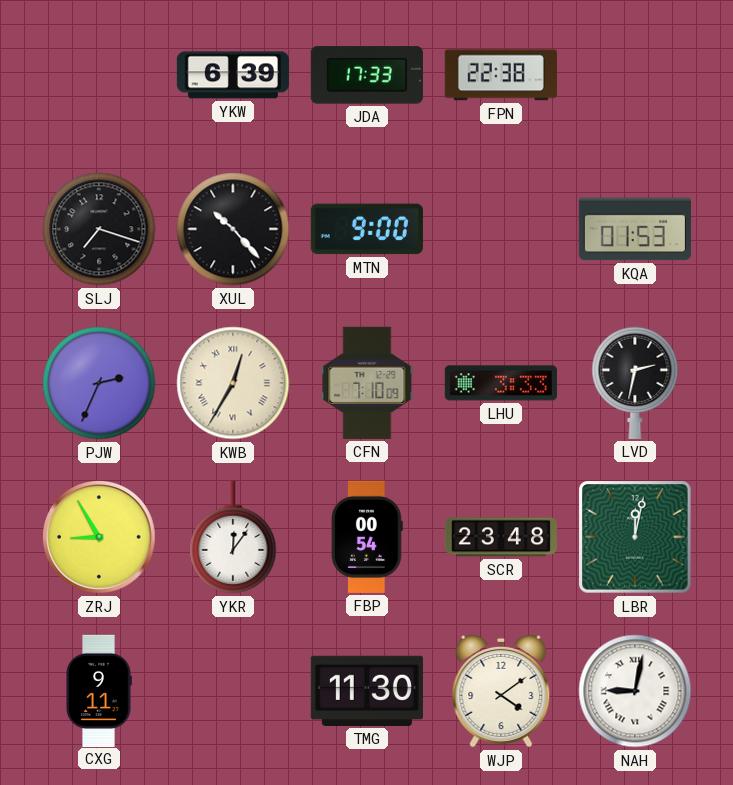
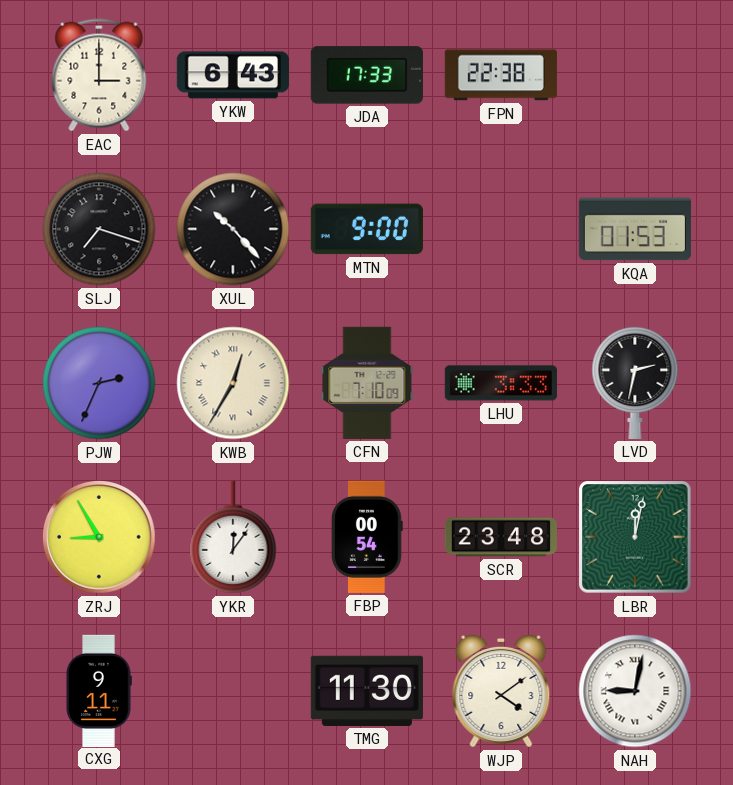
EAC: none -> 3:00
YKW: 6:39 -> 6:43
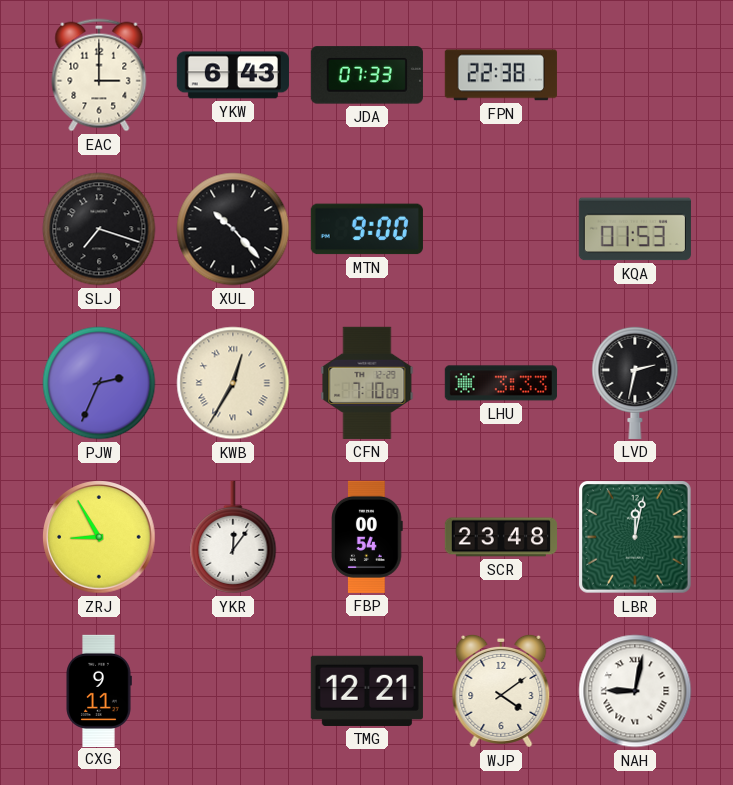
JDA: 17:33 -> 07:33
TMG: 11:30 -> 12:21
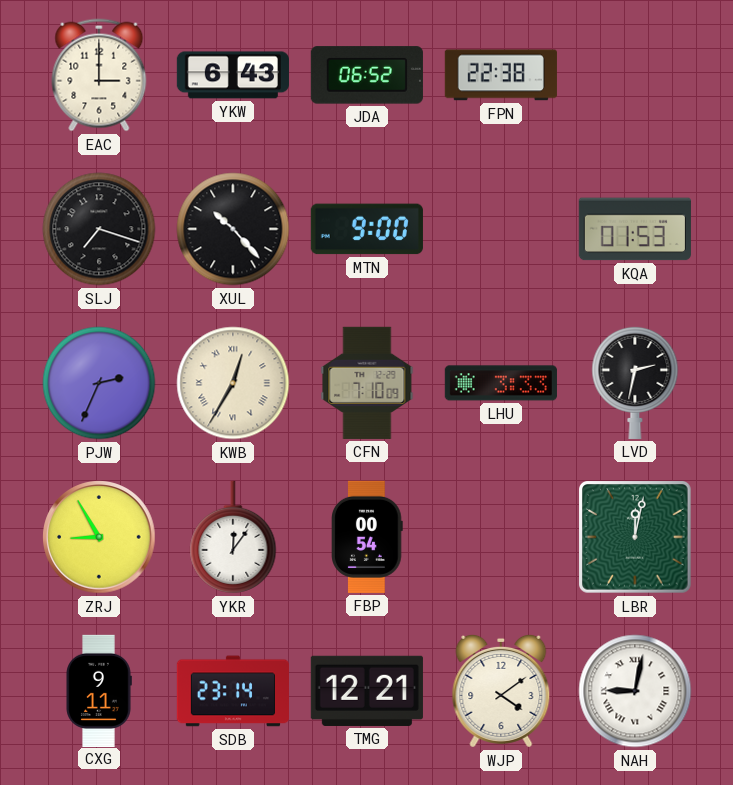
JDA: 07:33 -> 06:52
SCR: 23:48 -> none
SDB: none -> 23:14
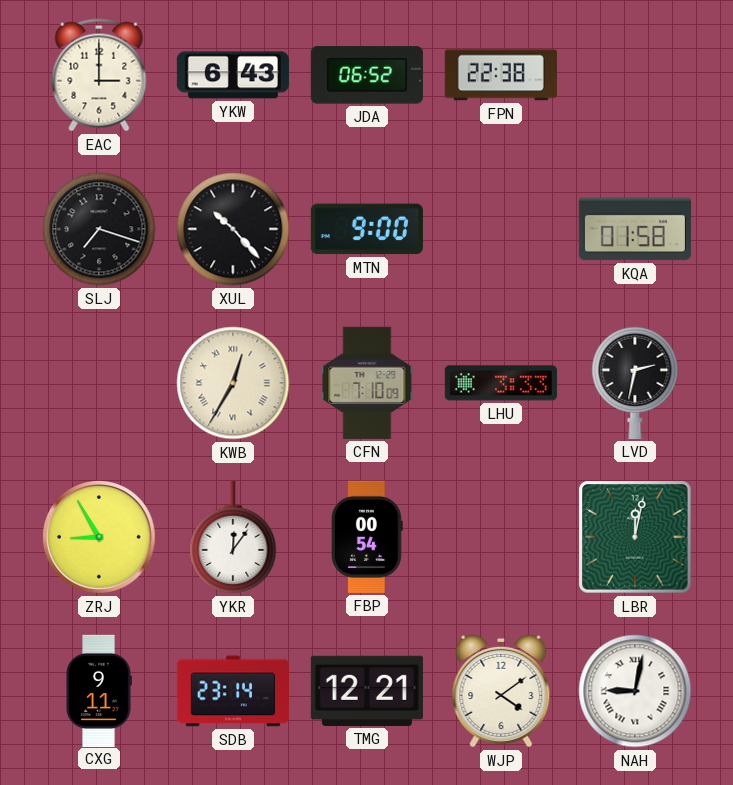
KQA: 01:53 -> 01:58
PJW: 2:34 -> none
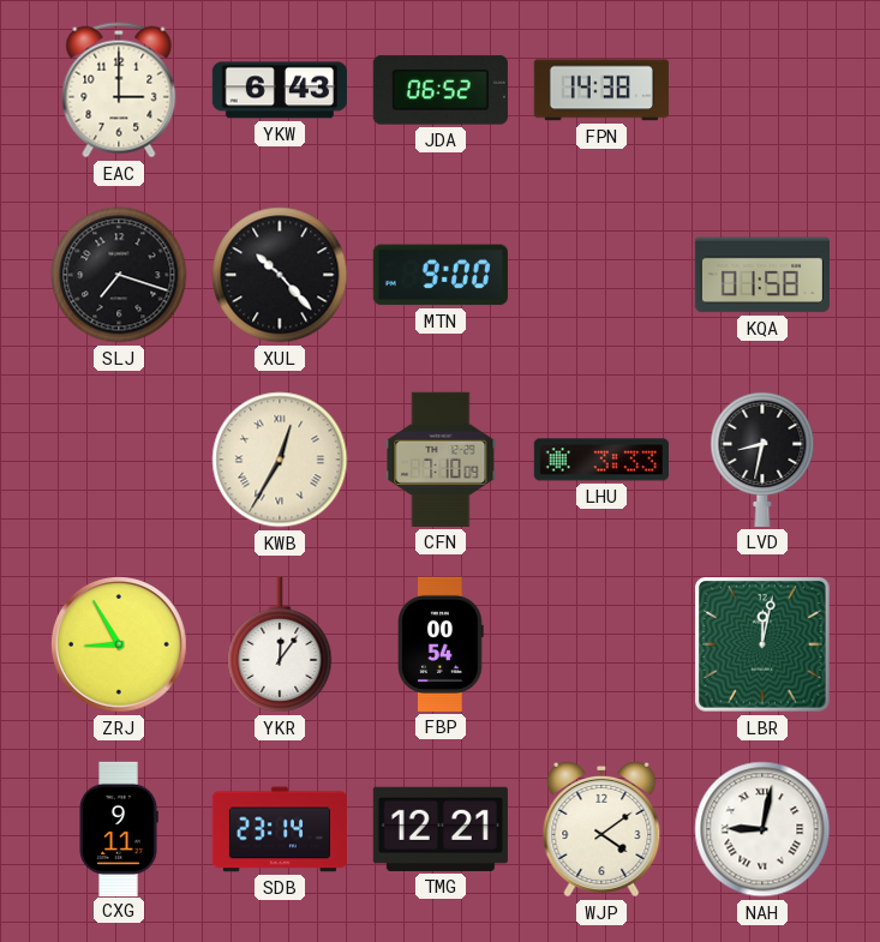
FPN: 22:38 -> 14:38
LVD: 2:32 -> 8:32
